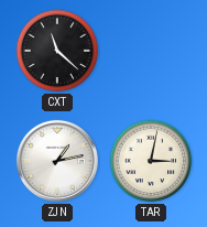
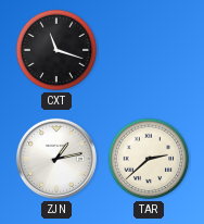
CXT: 11:22 -> 11:18
TAR: 3:02 -> 2:38
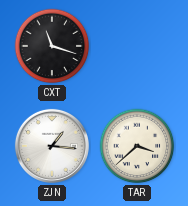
ZJN: 1:13 -> 1:16
TAR: 2:38 -> 3:38
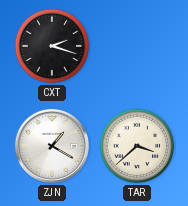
CXT: 11:18 -> 2:18
ZJN: 1:16 -> 1:20
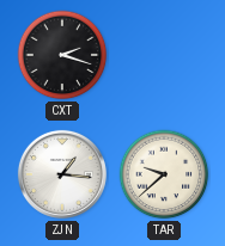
ZJN: 1:20 -> 1:16
TAR: 3:38 -> 9:38
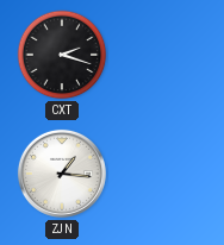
TAR: 9:38 -> none
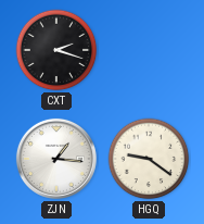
HGQ: none -> 9:21
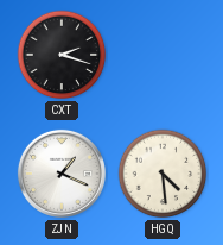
ZJN: 1:16 -> 1:19
HGQ: 9:21 -> 4:29
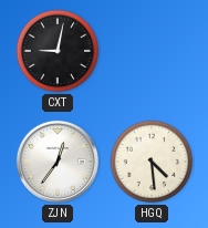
CXT: 2:18 -> 9:02
ZJN: 1:19 -> 12:36
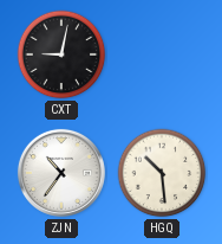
ZJN: 12:36 -> 10:36
HGQ: 4:29 -> 10:29
